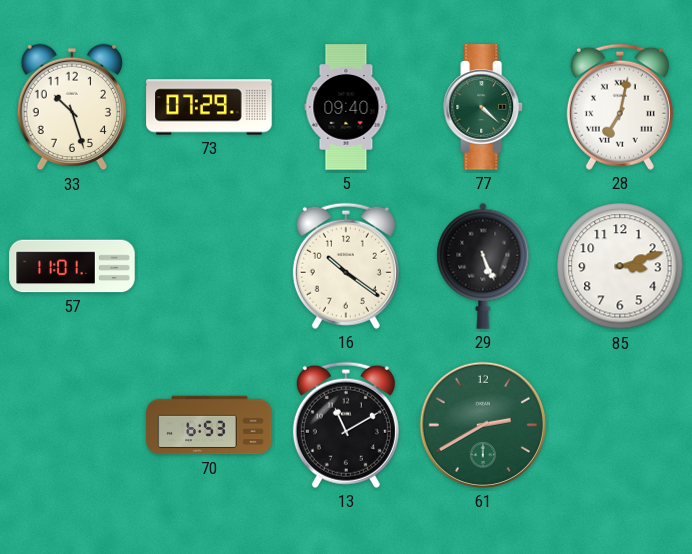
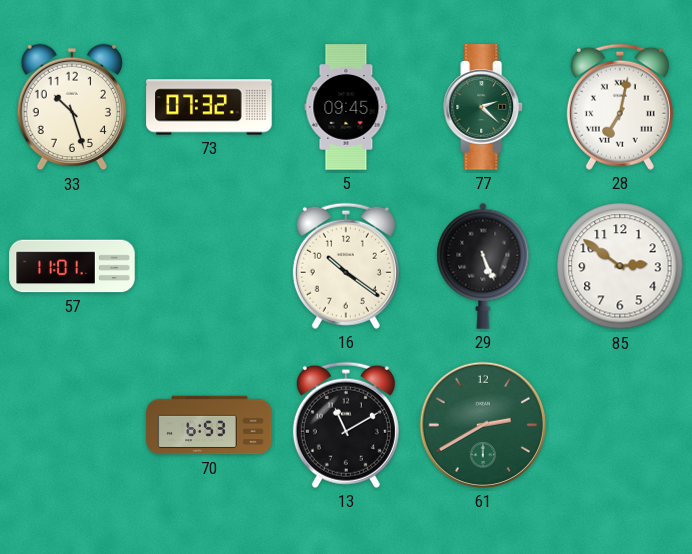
73: 07:29 -> 07:32
5: 09:40 -> 09:45
77: 4:22 -> 2:22
85: 3:12 -> 2:51
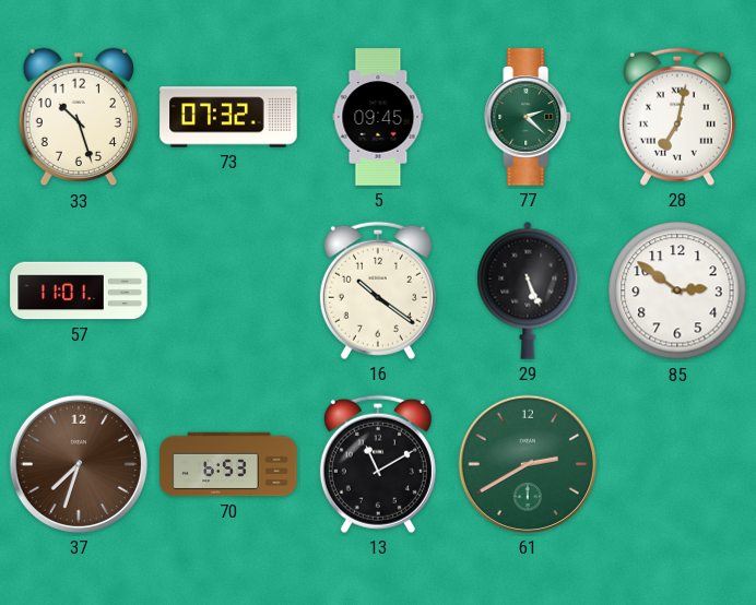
37: none -> 7:33
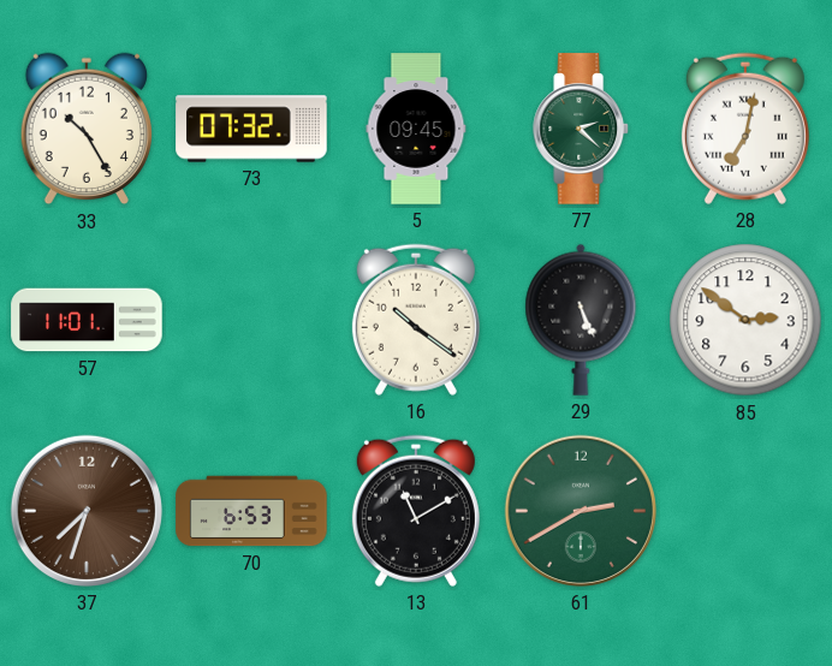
33: 10:27 -> 10:25
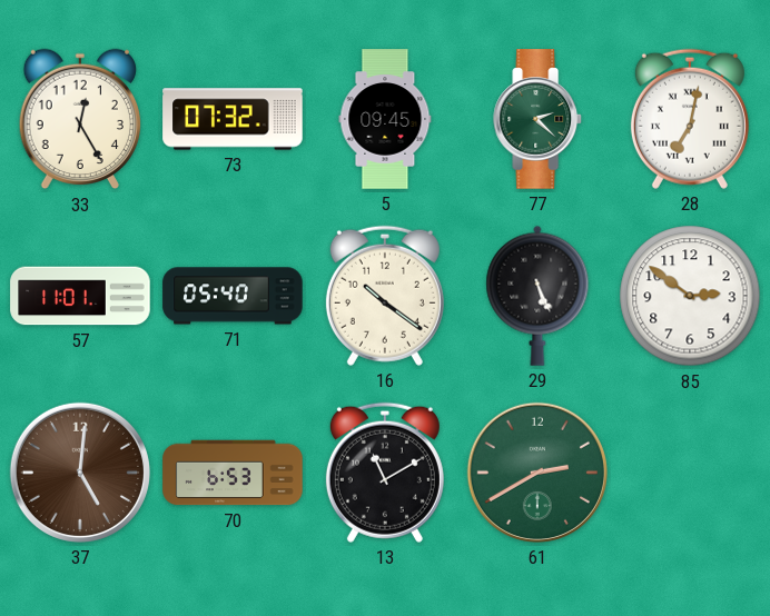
33: 10:25 -> 12:25
71: none -> 05:40
37: 7:33 -> 5:01
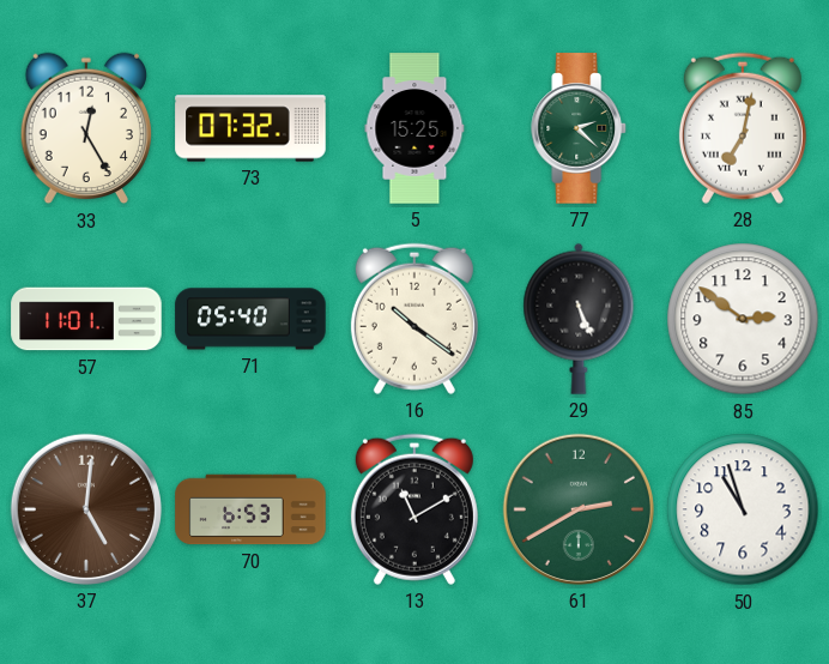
5: 09:45 -> 15:25
50: none -> 10:57
